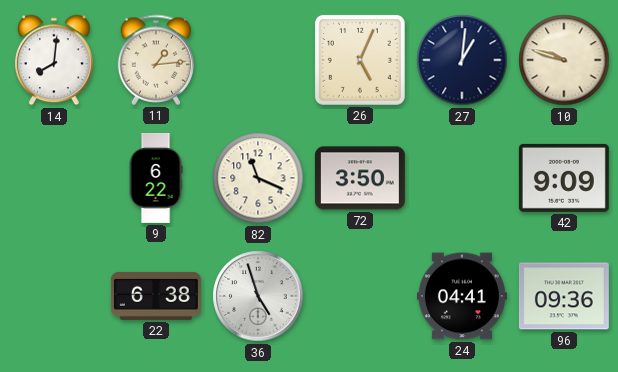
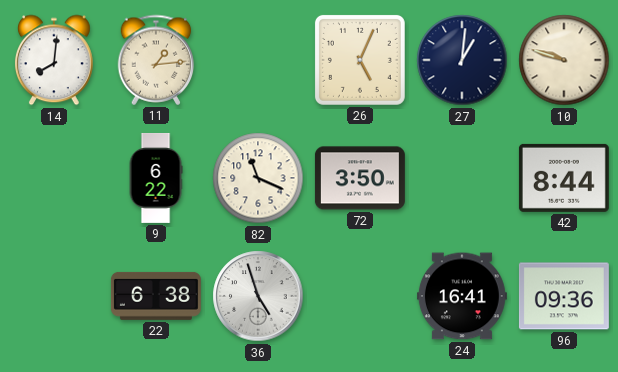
42: 9:09 -> 8:44
24: 04:41 -> 16:41
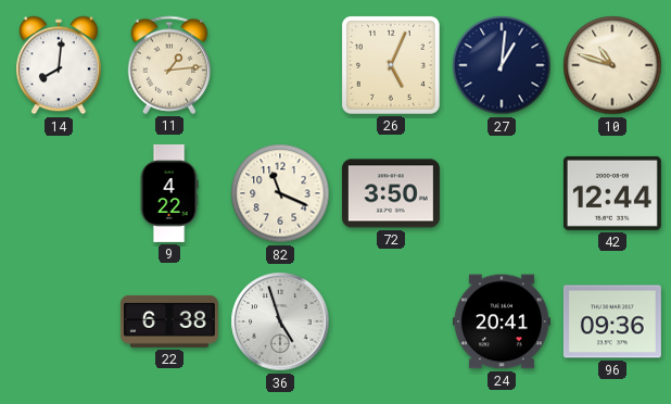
10: 9:48 -> 10:48
9: 6:22 -> 4:22
42: 8:44 -> 12:44
24: 16:41 -> 20:41
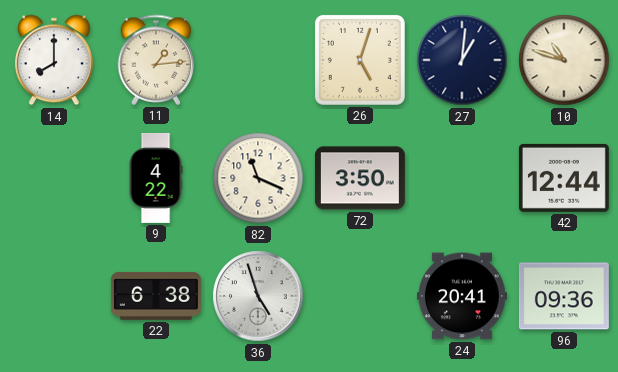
14: 8:01 -> 8:00
26: 5:04 -> 5:03
